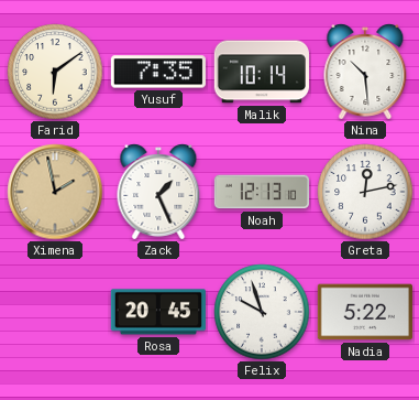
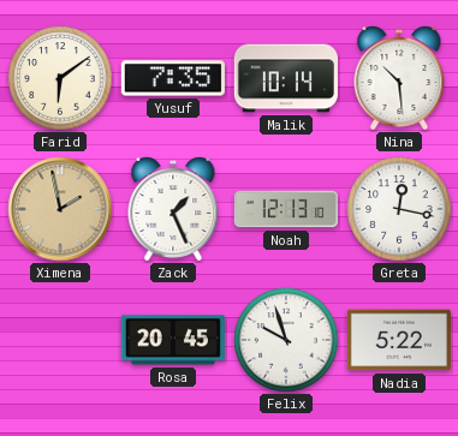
Greta: 12:13 -> 12:17
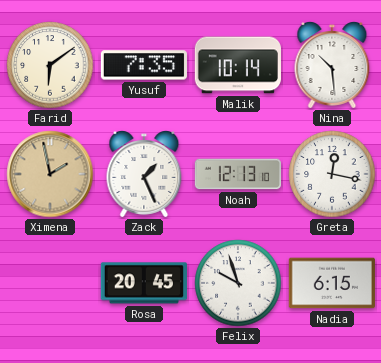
Nadia: 5:22 -> 6:15
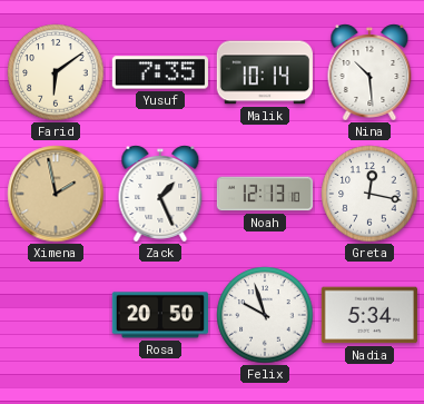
Rosa: 20:45 -> 20:50
Nadia: 6:15 -> 5:34
